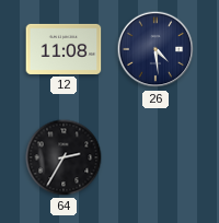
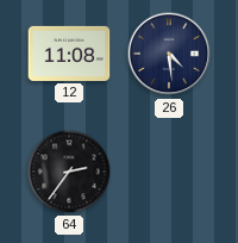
64: 2:35 -> 2:36
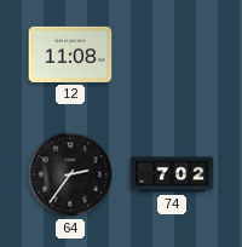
26: 4:29 -> none
74: none -> 7:02
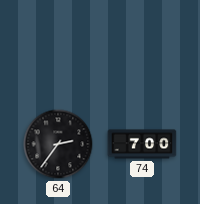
12: 11:08 -> none
74: 7:02 -> 7:00
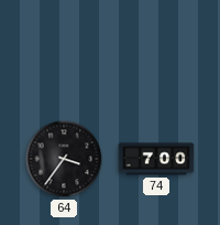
64: 2:36 -> 3:36
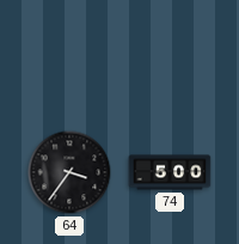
74: 7:00 -> 5:00
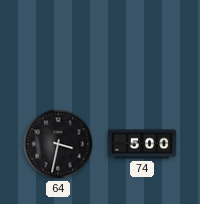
64: 3:36 -> 3:32
